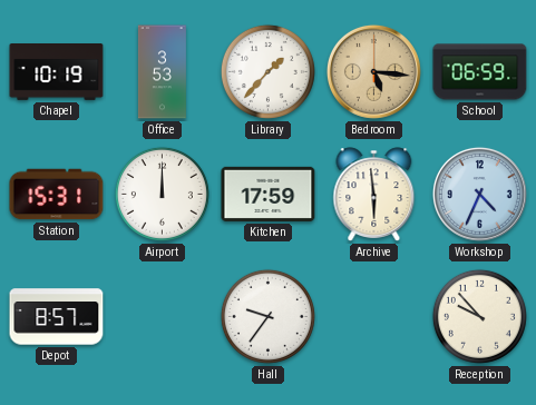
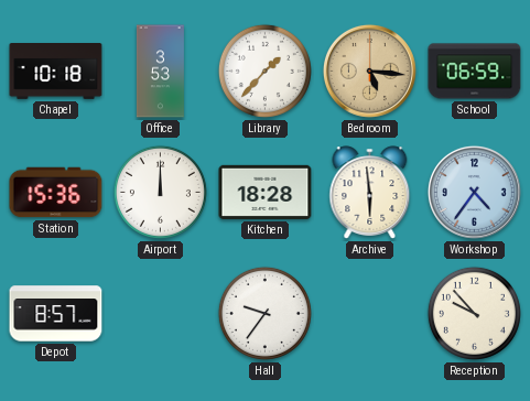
Chapel: 10:19 -> 10:18
Station: 15:31 -> 15:36
Kitchen: 17:59 -> 18:28
Workshop: 4:34 -> 4:36
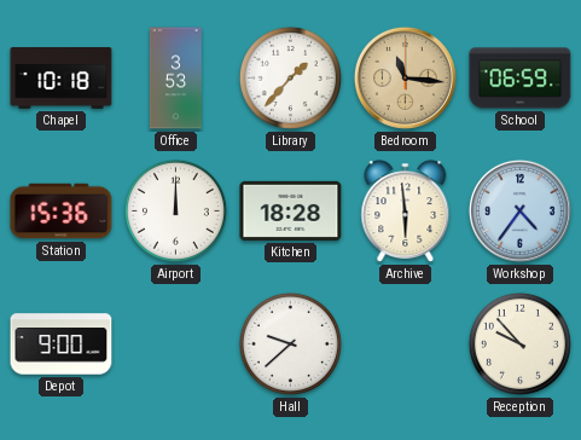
Bedroom: 5:16 -> 11:16
Depot: 8:57 -> 9:00
Hall: 9:36 -> 9:38
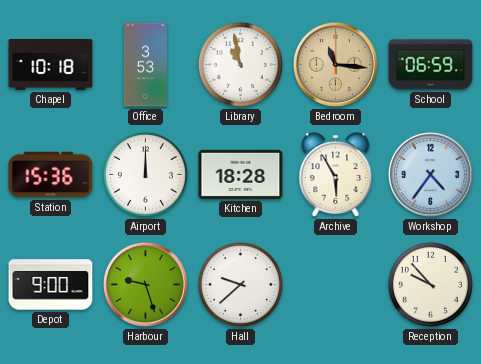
Library: 1:37 -> 10:58
Archive: 5:59 -> 5:55
Harbour: none -> 9:27
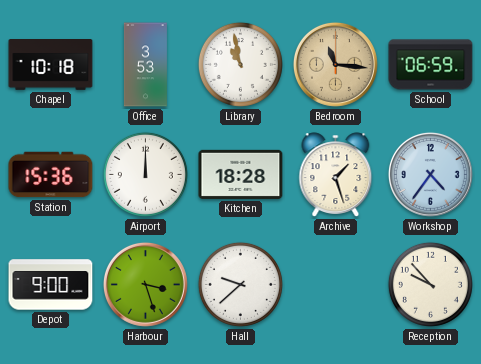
Archive: 5:55 -> 1:27
Harbour: 9:27 -> 3:27
